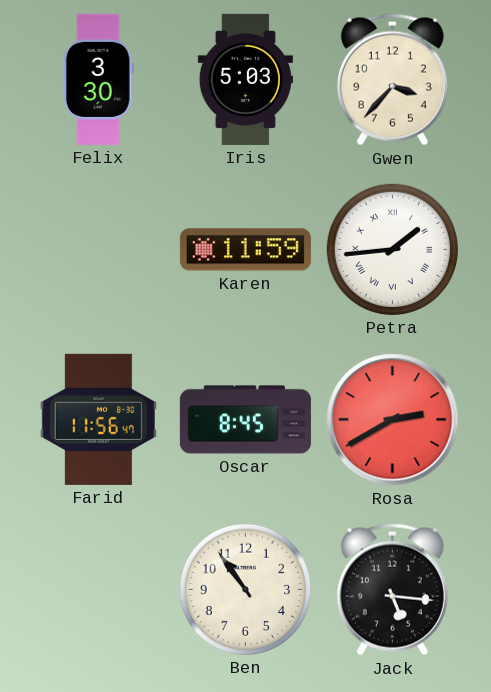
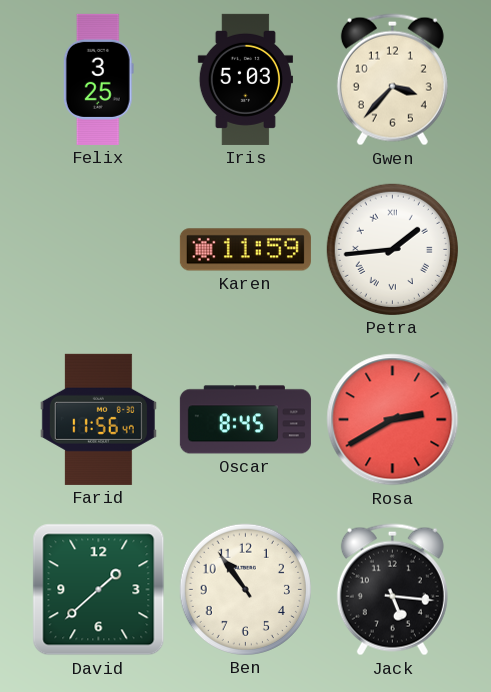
Felix: 3:30 -> 3:25
David: none -> 1:38
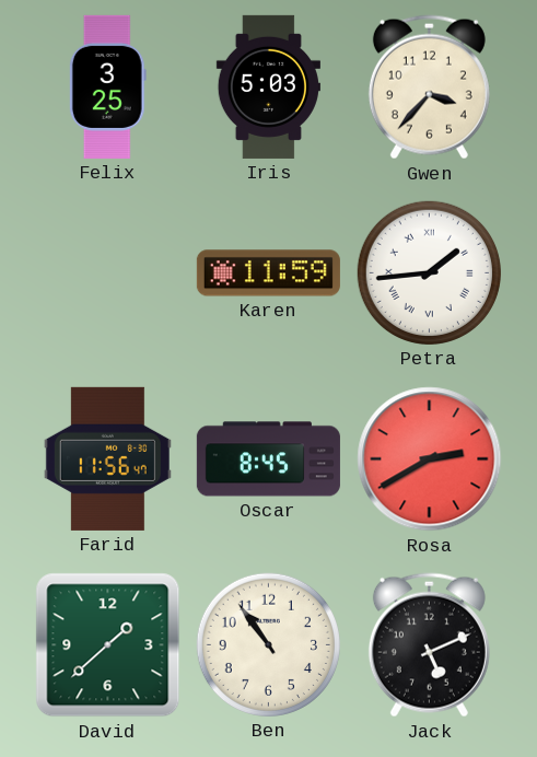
Jack: 5:16 -> 5:11
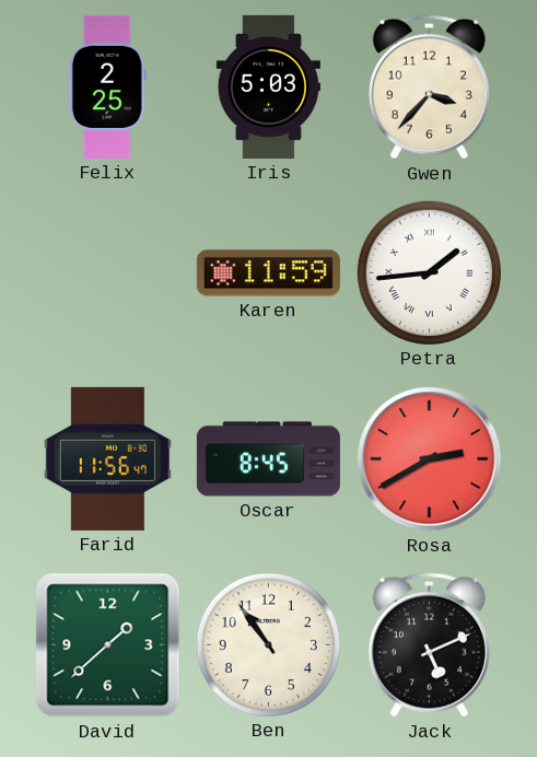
Felix: 3:25 -> 2:25
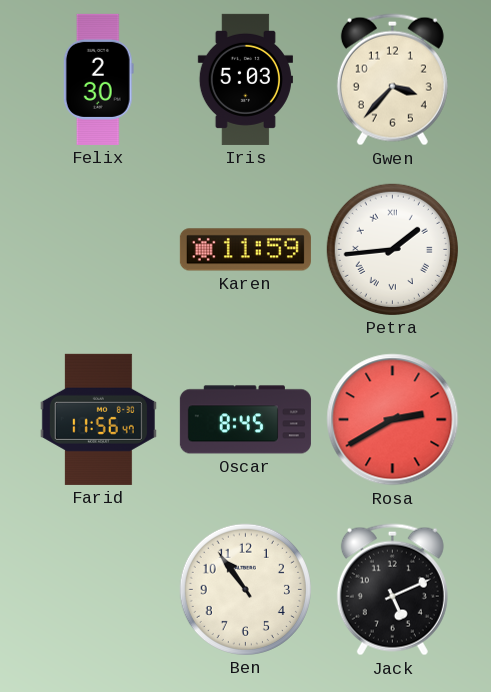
Felix: 2:25 -> 2:30
David: 1:38 -> none
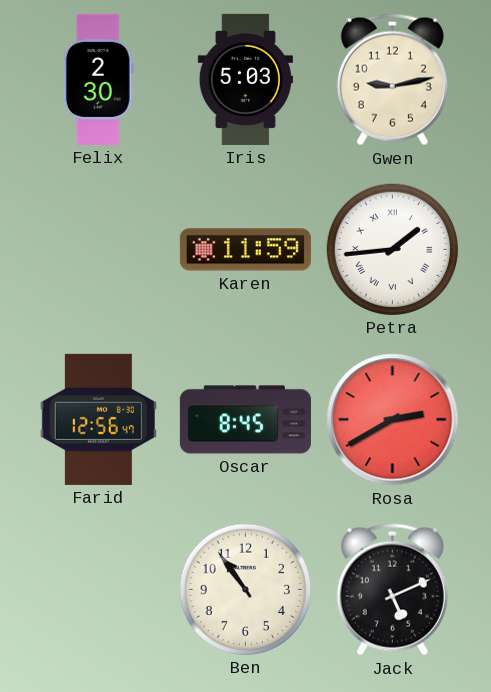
Gwen: 3:37 -> 9:13
Farid: 11:56 -> 12:56
